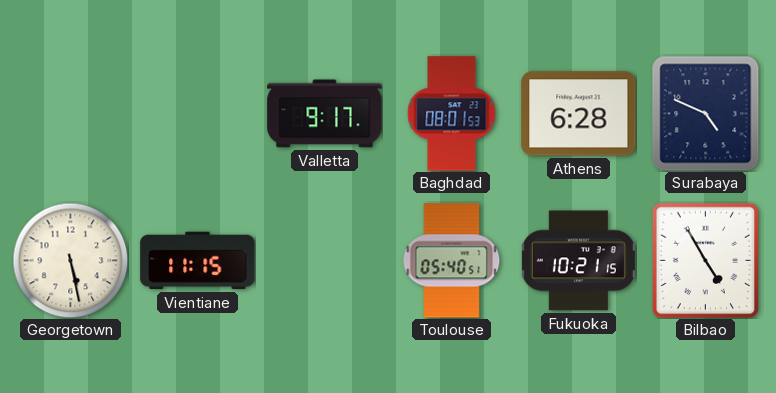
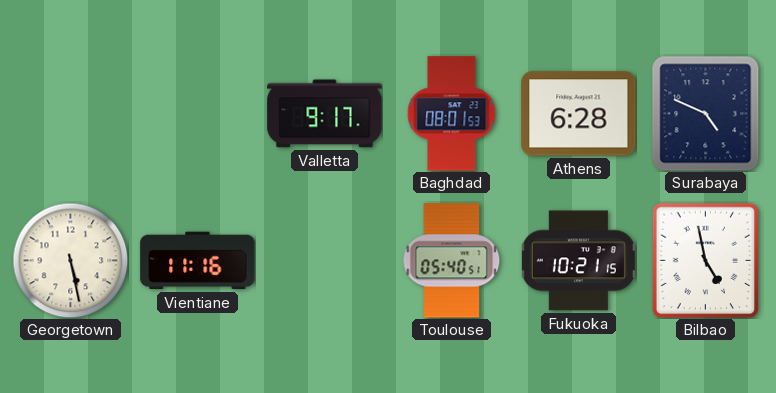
Vientiane: 11:15 -> 11:16
Bilbao: 4:55 -> 4:58
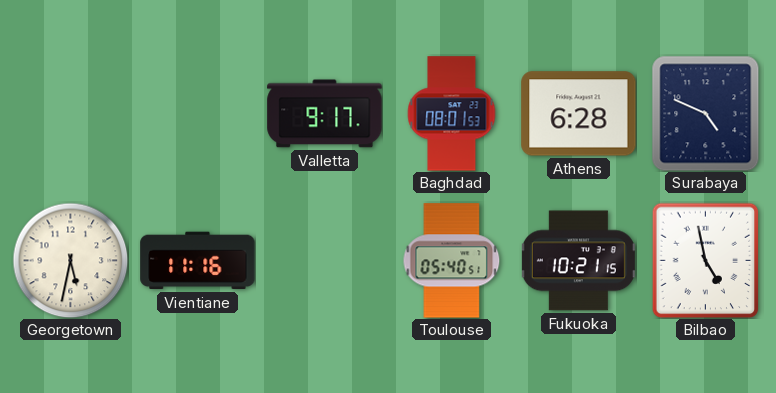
Georgetown: 5:28 -> 5:32
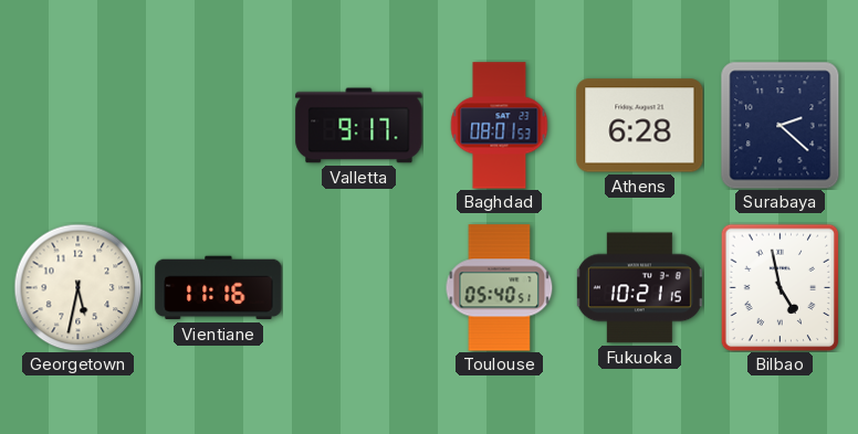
Surabaya: 4:49 -> 2:22
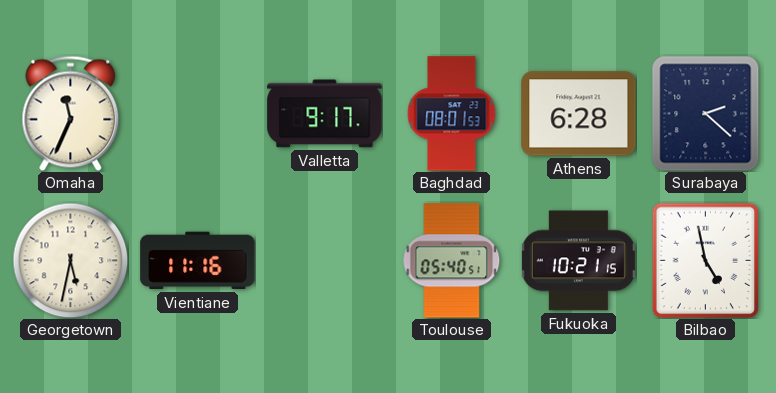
Omaha: none -> 11:34
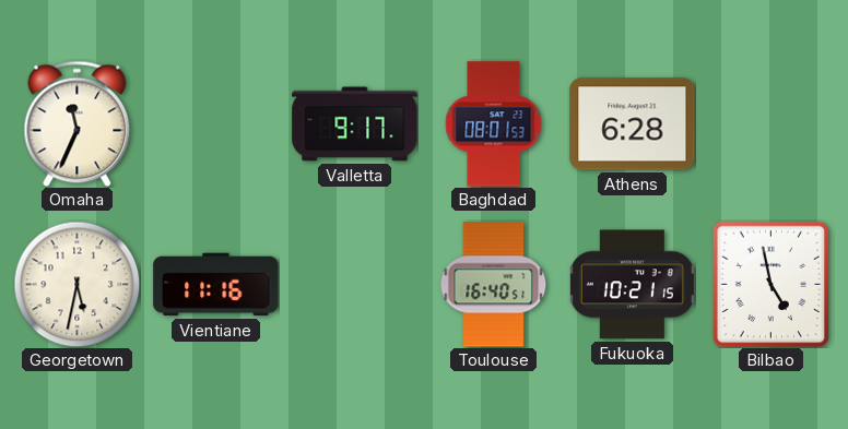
Surabaya: 2:22 -> none
Toulouse: 05:40 -> 16:40
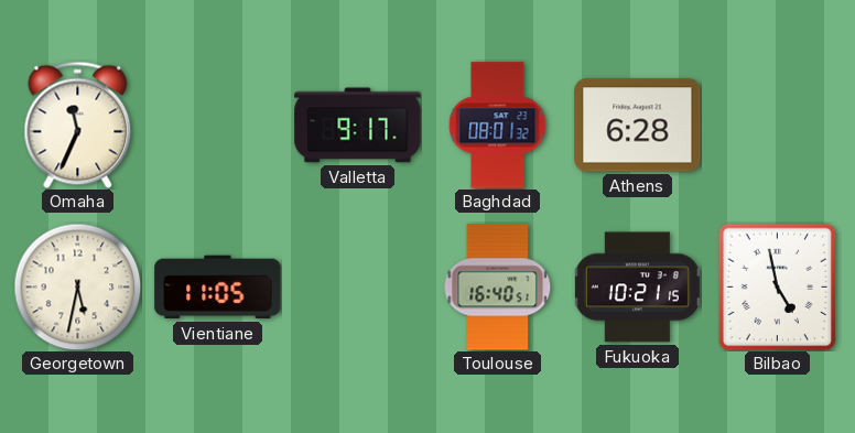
Baghdad: 08:01:53 -> 08:01:32
Vientiane: 11:16 -> 11:05
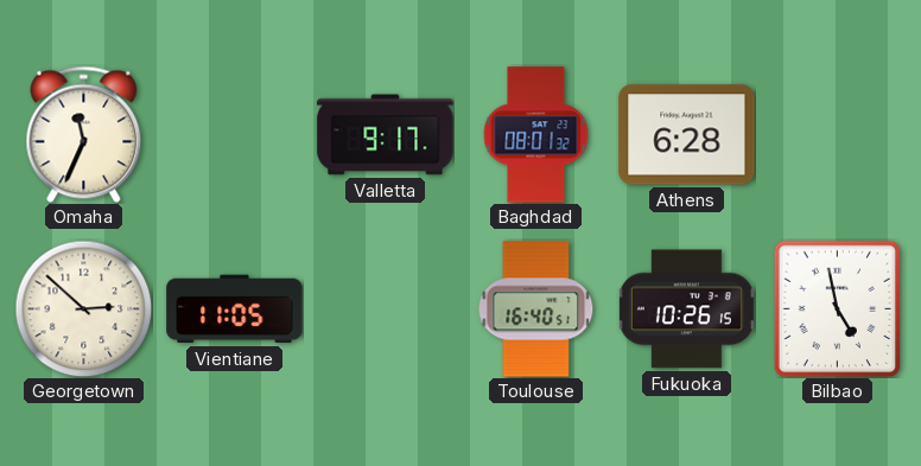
Georgetown: 5:32 -> 2:52
Fukuoka: 10:21 -> 10:26
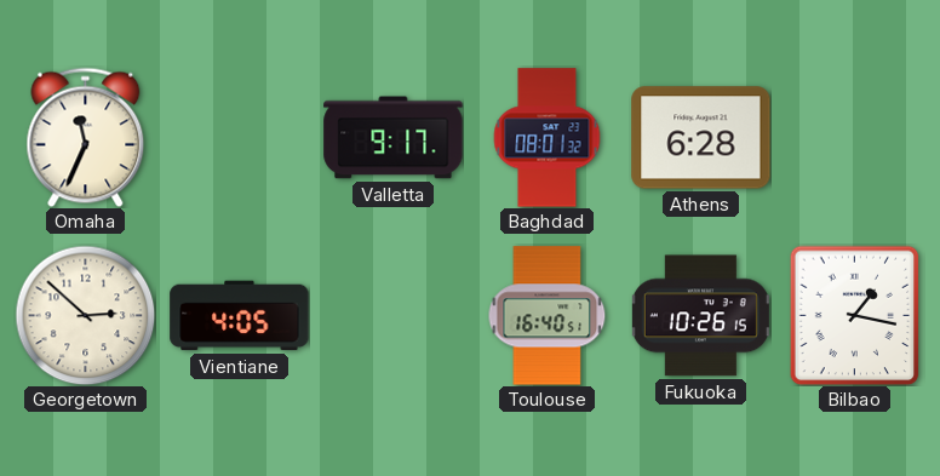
Vientiane: 11:05 -> 4:05
Bilbao: 4:58 -> 1:17
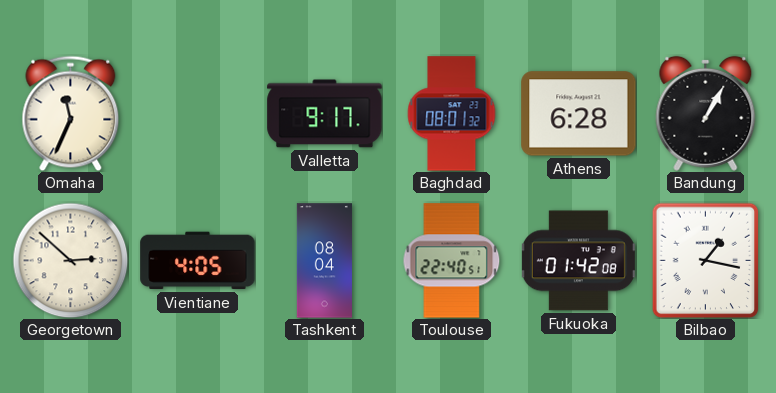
Bandung: none -> 1:05
Tashkent: none -> 08:04
Toulouse: 16:40 -> 22:40
Fukuoka: 10:26 -> 01:42
